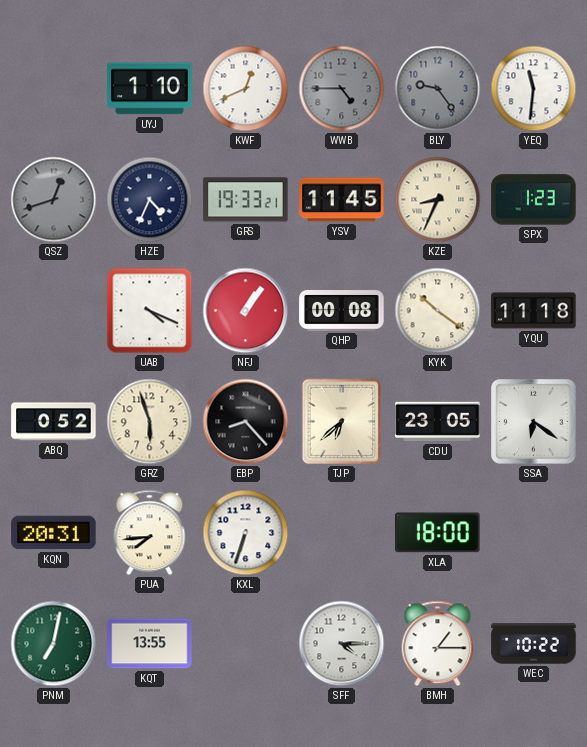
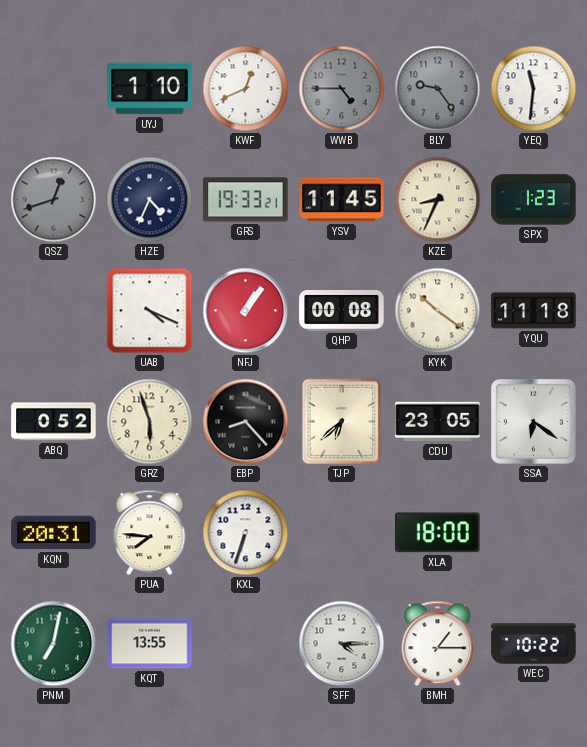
PUA: 7:44 -> 7:46
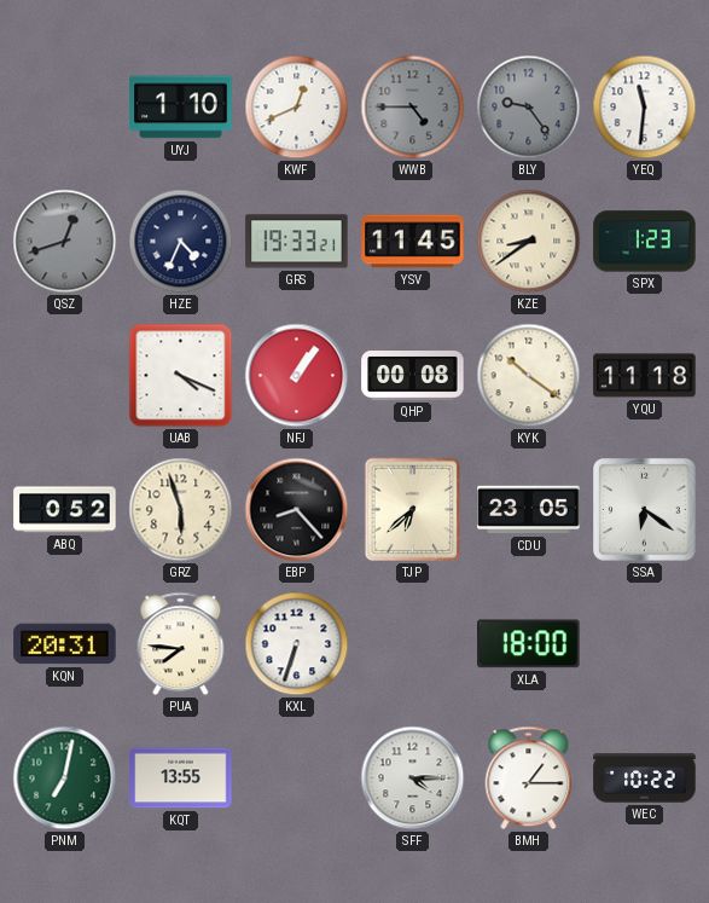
KZE: 8:34 -> 8:39
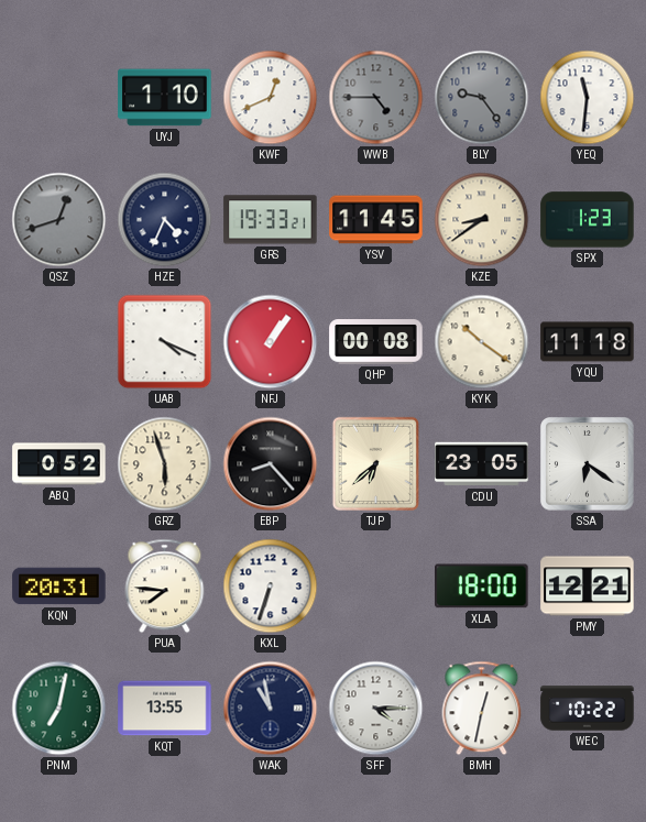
PMY: none -> 12:21
WAK: none -> 10:58
BMH: 1:15 -> 12:32
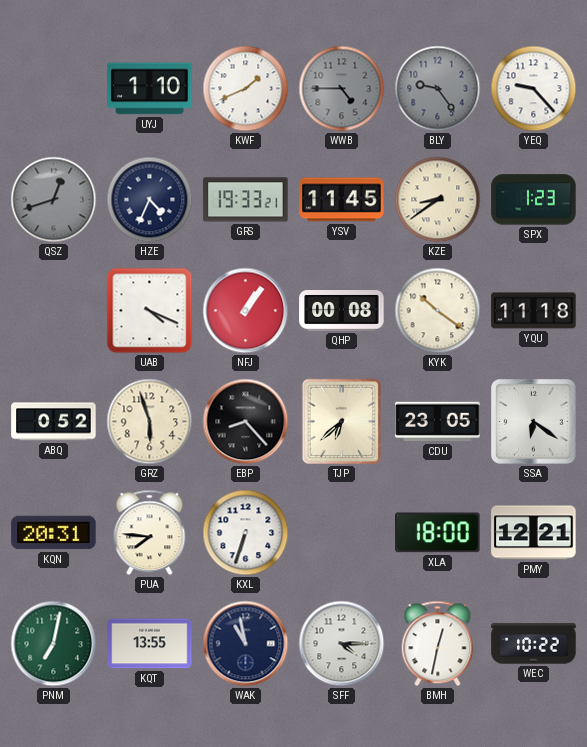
KWF: 12:41 -> 1:41
YEQ: 11:31 -> 9:23
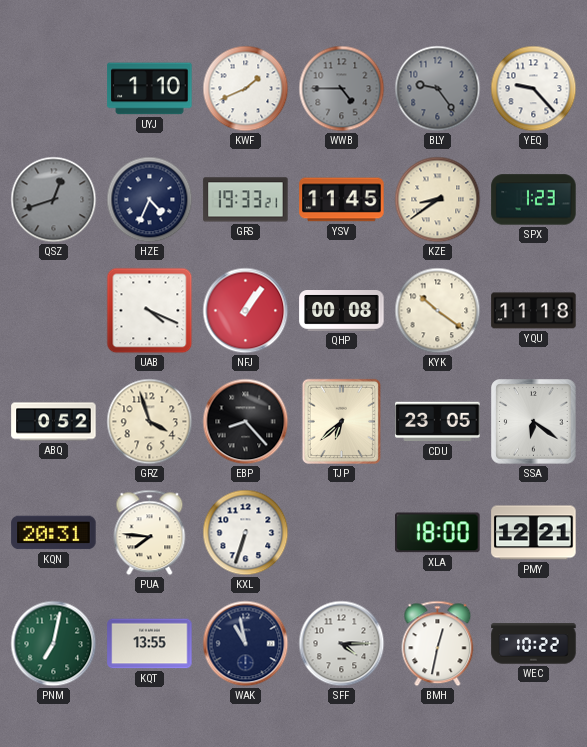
GRZ: 5:57 -> 3:57
